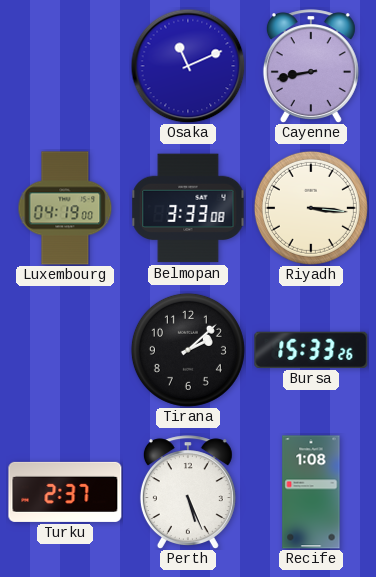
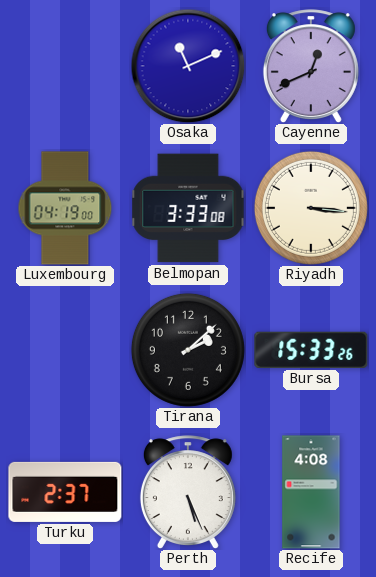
Cayenne: 8:43 -> 12:41
Recife: 1:08 -> 4:08
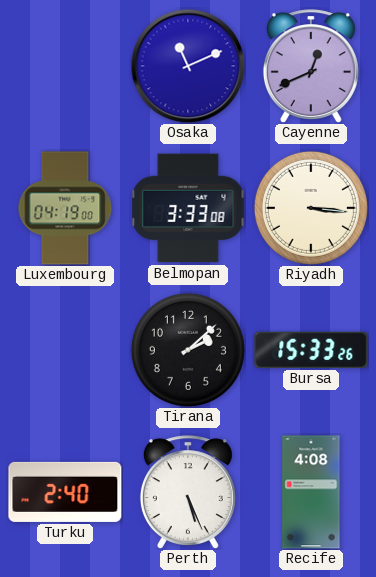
Turku: 2:37 -> 2:40
